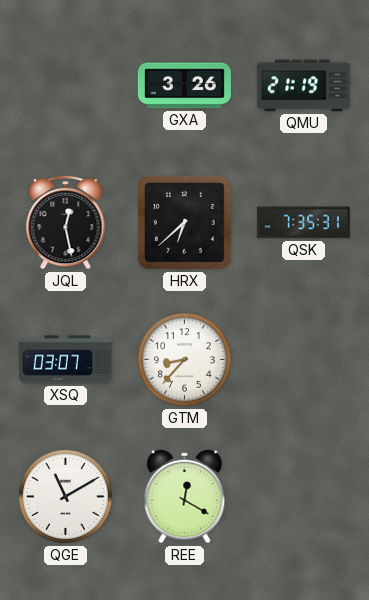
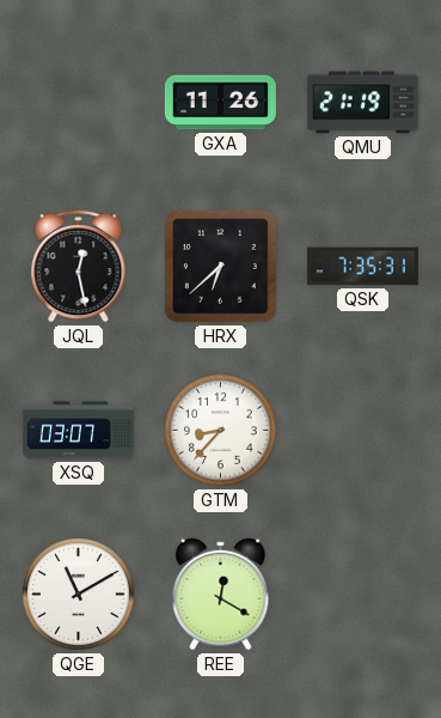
GXA: 3:26 -> 11:26
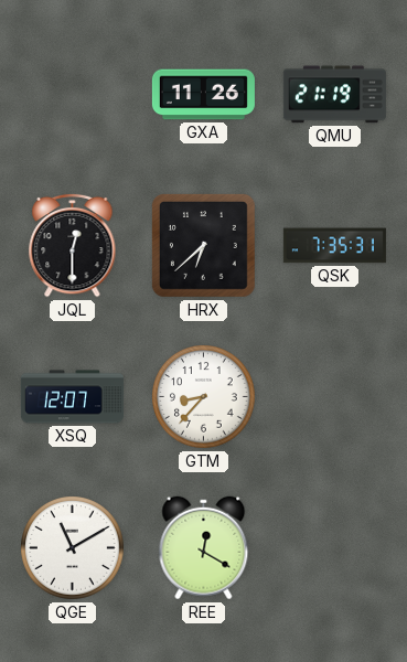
JQL: 12:28 -> 12:30
XSQ: 03:07 -> 12:07
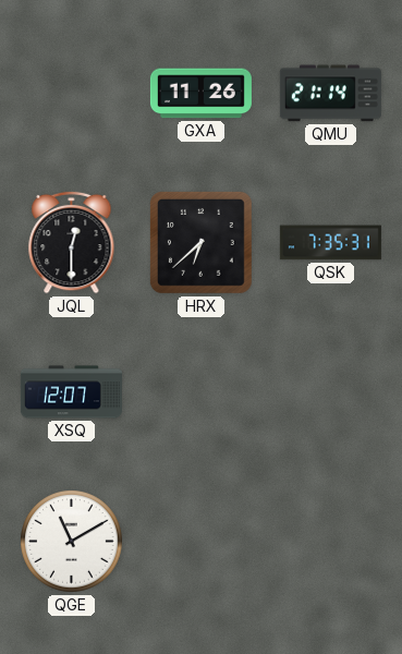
QMU: 21:19 -> 21:14
GTM: 8:37 -> none
REE: 12:20 -> none
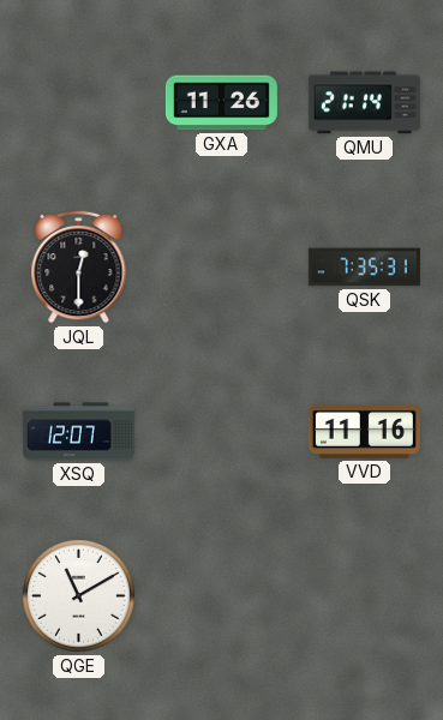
HRX: 6:38 -> none
VVD: none -> 11:16
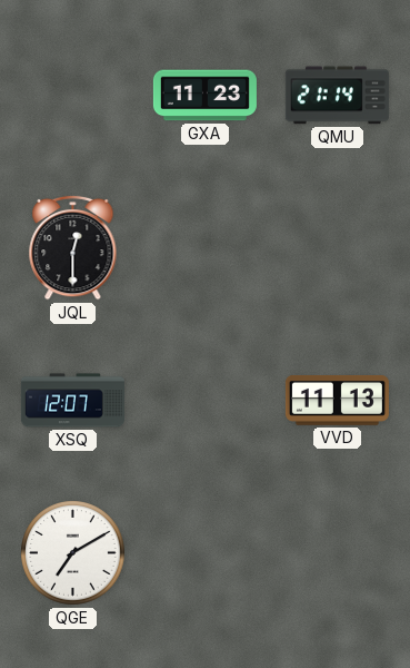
GXA: 11:26 -> 11:23
QSK: 7:35 -> none
VVD: 11:16 -> 11:13
QGE: 11:10 -> 7:10
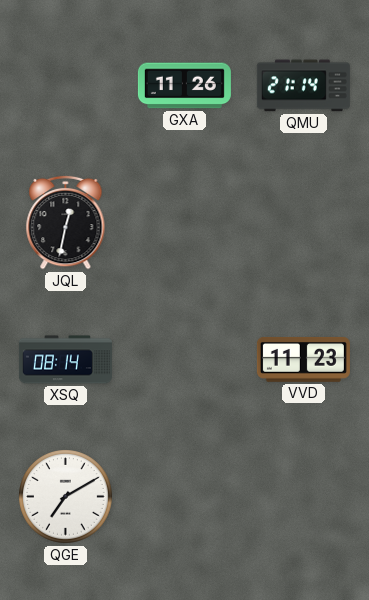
GXA: 11:23 -> 11:26
JQL: 12:30 -> 12:32
XSQ: 12:07 -> 08:14
VVD: 11:13 -> 11:23
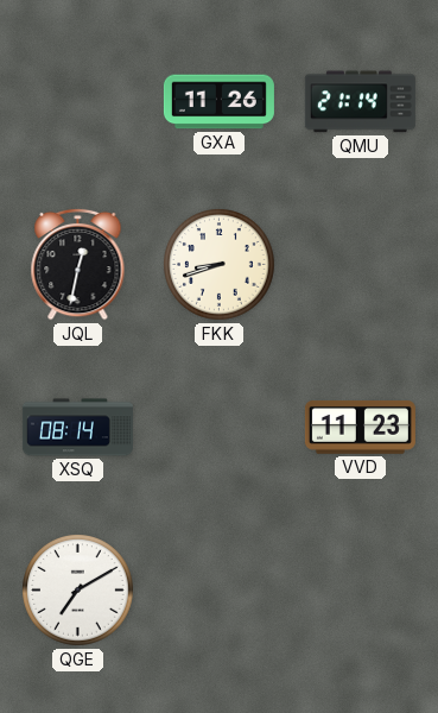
FKK: none -> 8:42
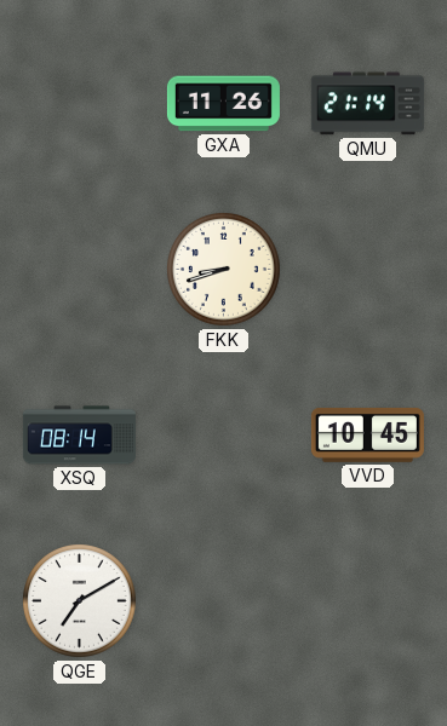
JQL: 12:32 -> none
VVD: 11:23 -> 10:45
